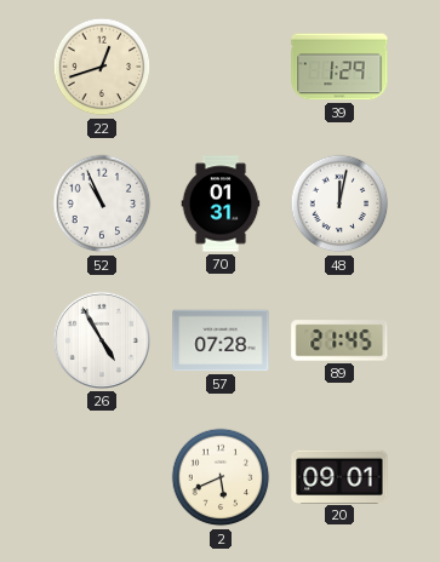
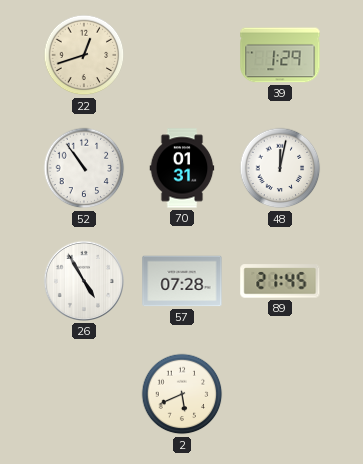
52: 10:56 -> 10:54
20: 09:01 -> none
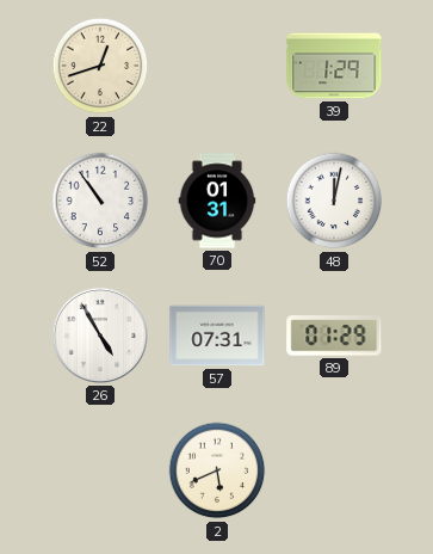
57: 07:28 -> 07:31
89: 21:45 -> 01:29
